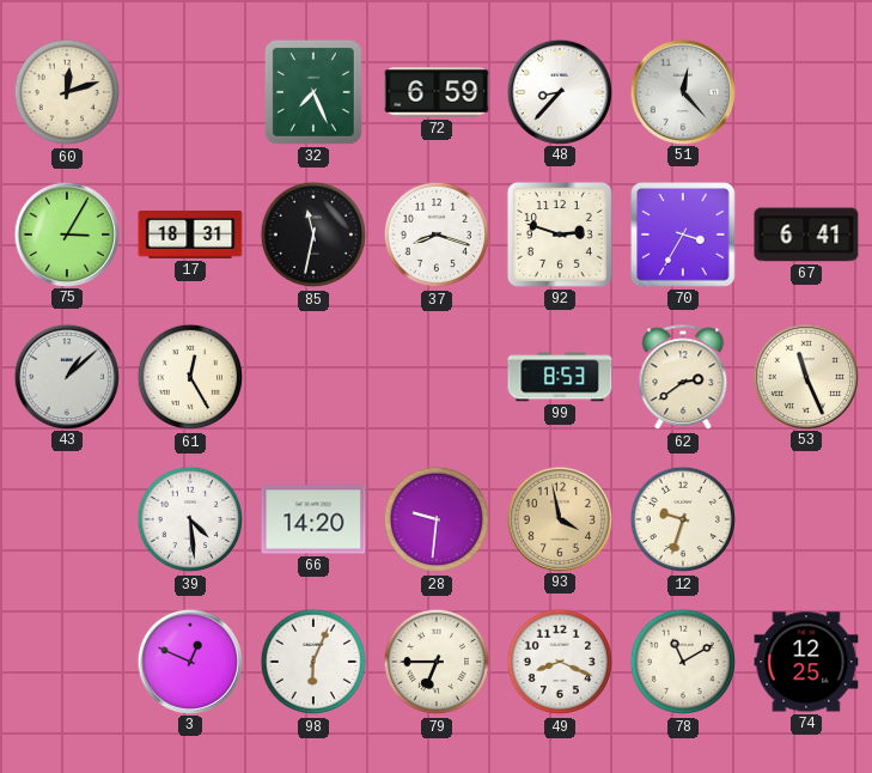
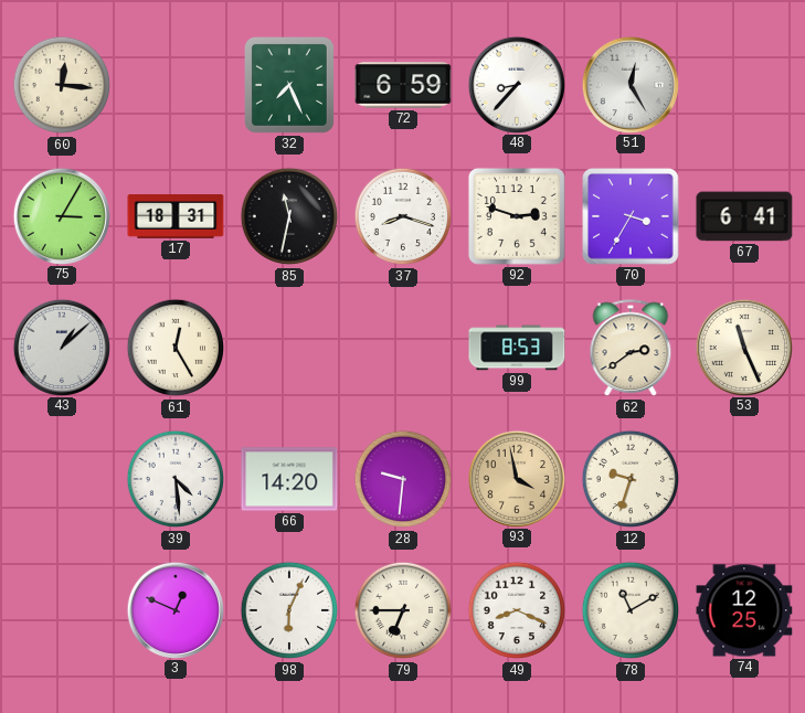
60: 12:12 -> 12:16
51: 12:23 -> 12:25
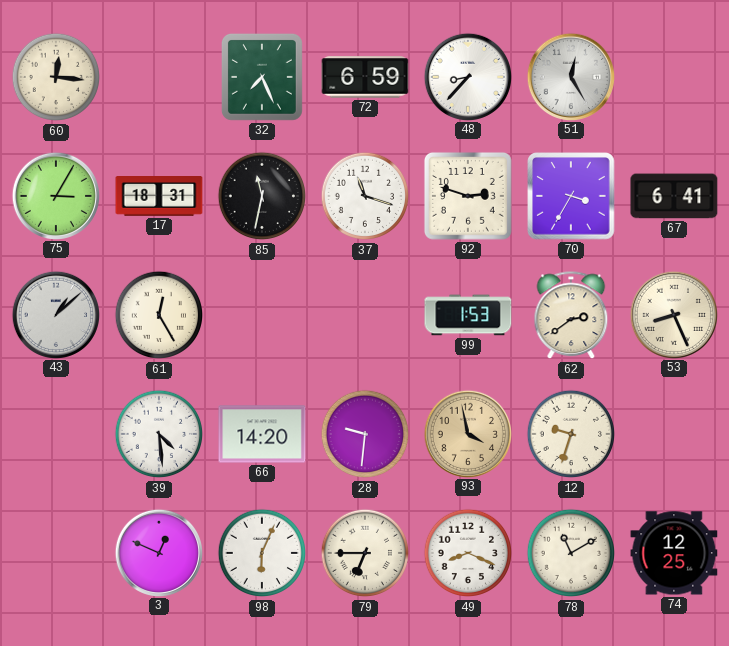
37: 8:18 -> 11:18
99: 8:53 -> 1:53
53: 11:26 -> 8:26
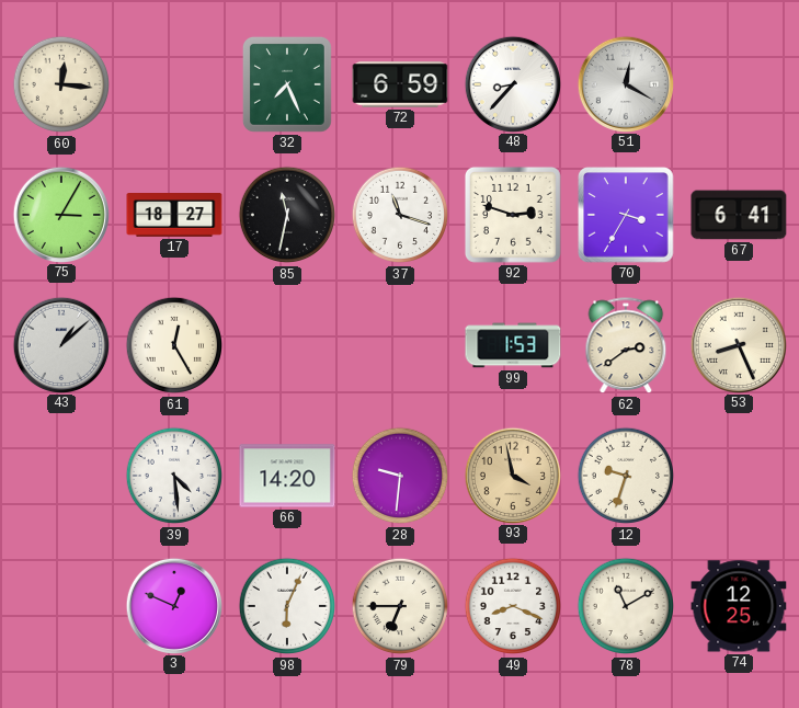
51: 12:25 -> 12:20
17: 18:31 -> 18:27
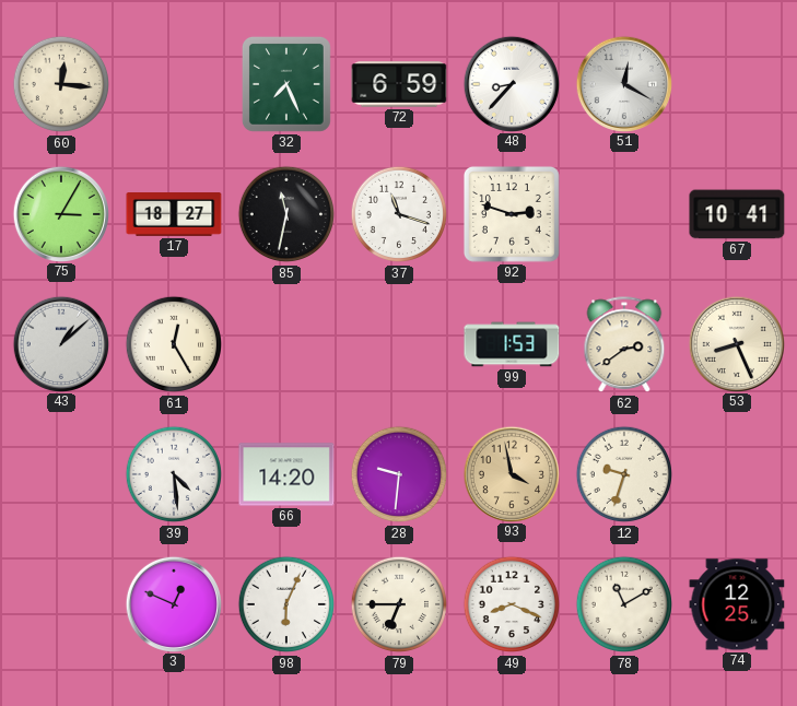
70: 3:35 -> none
67: 6:41 -> 10:41
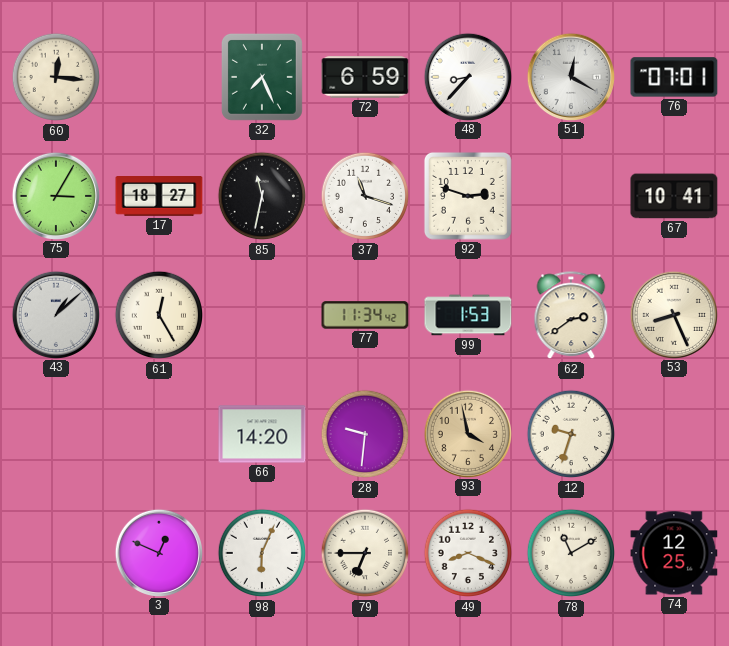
76: none -> 07:01
77: none -> 11:34
39: 4:29 -> none
